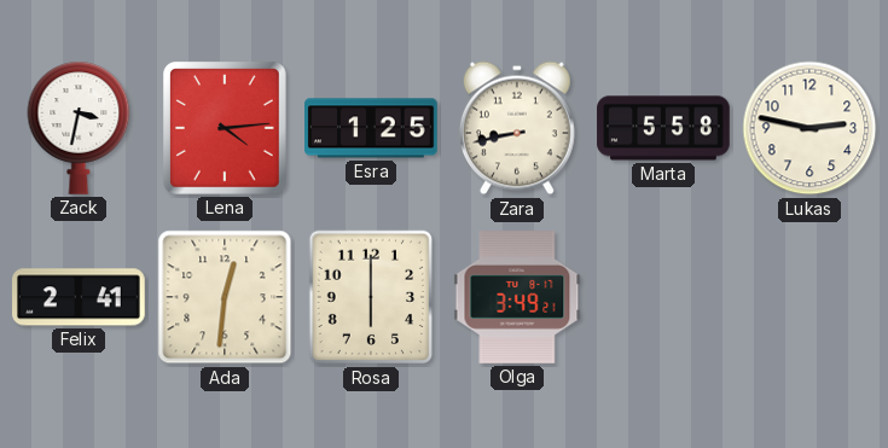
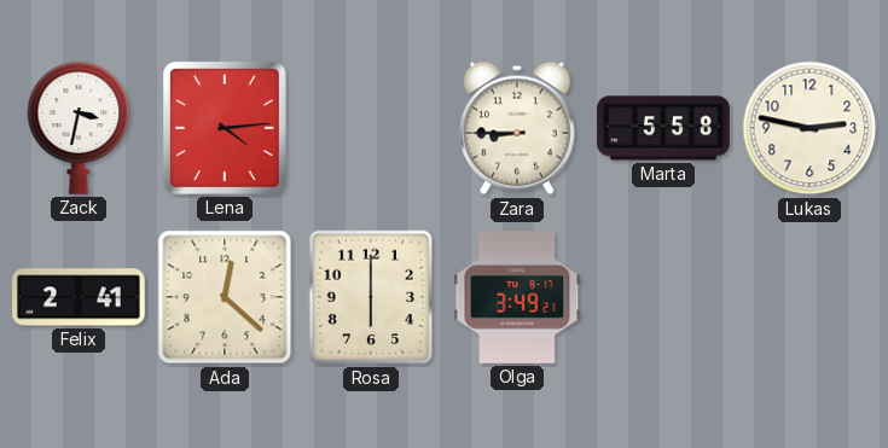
Esra: 1:25 -> none
Zara: 8:43 -> 8:45
Ada: 12:31 -> 12:22
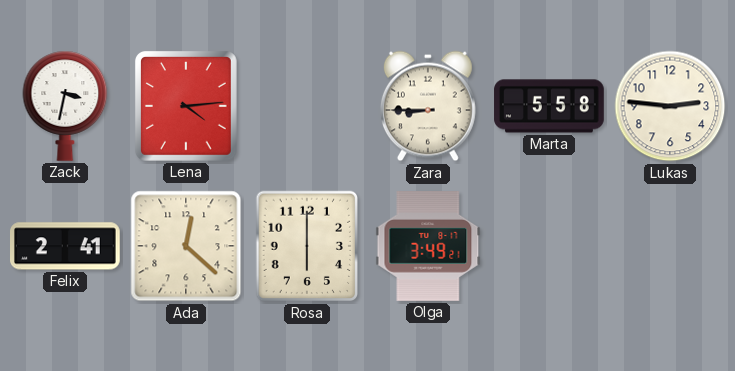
Lukas: 2:47 -> 2:46
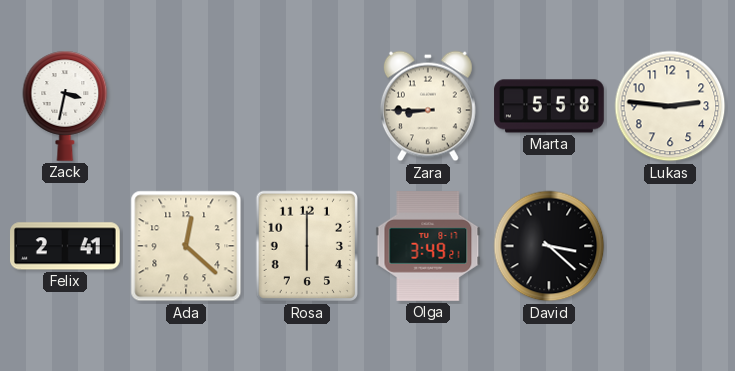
Lena: 4:14 -> none
David: none -> 3:22
